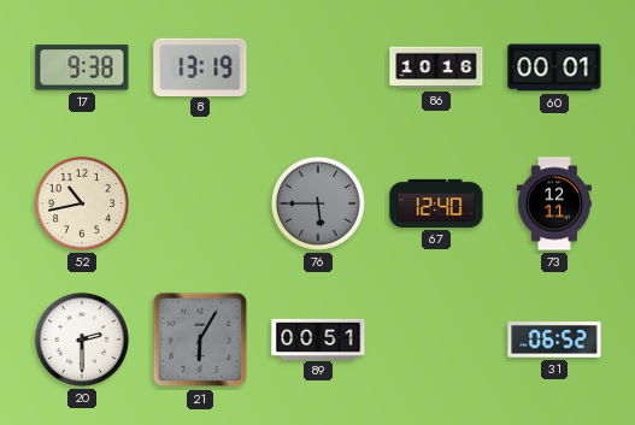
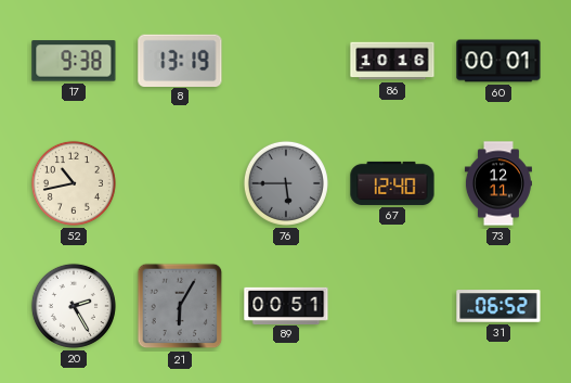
20: 2:30 -> 2:25
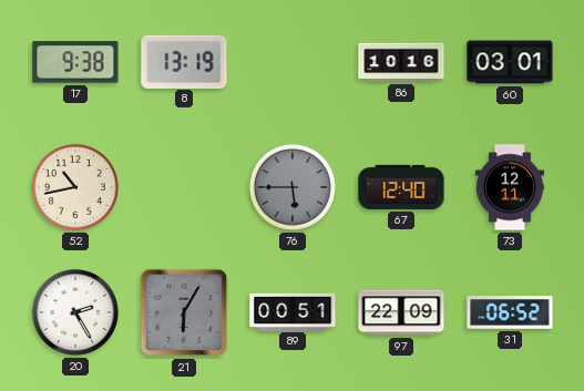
60: 00:01 -> 03:01
97: none -> 22:09
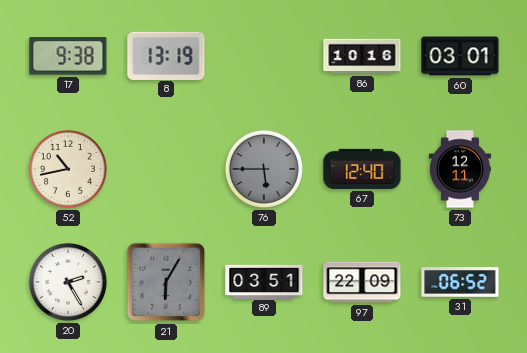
89: 00:51 -> 03:51
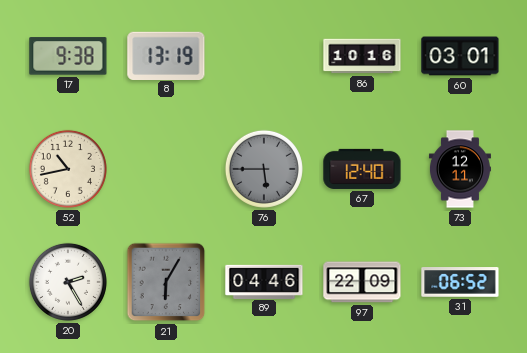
89: 03:51 -> 04:46
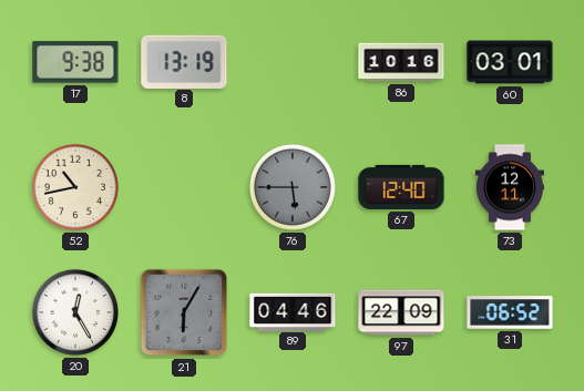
20: 2:25 -> 12:25
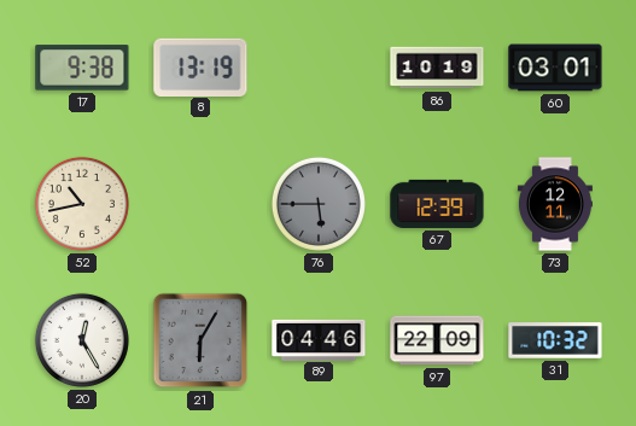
86: 10:16 -> 10:19
67: 12:40 -> 12:39
31: 06:52 -> 10:32
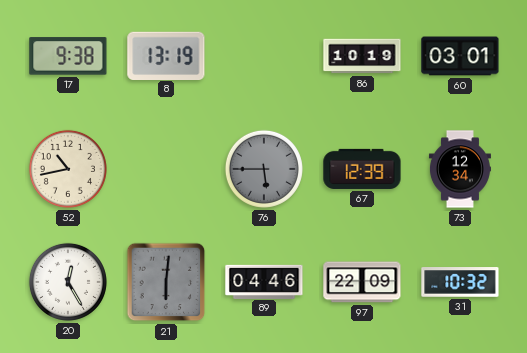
73: 12:11 -> 12:34
21: 6:05 -> 6:01
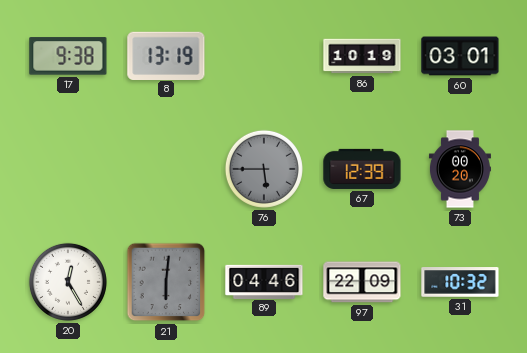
52: 10:43 -> none
73: 12:34 -> 00:20
